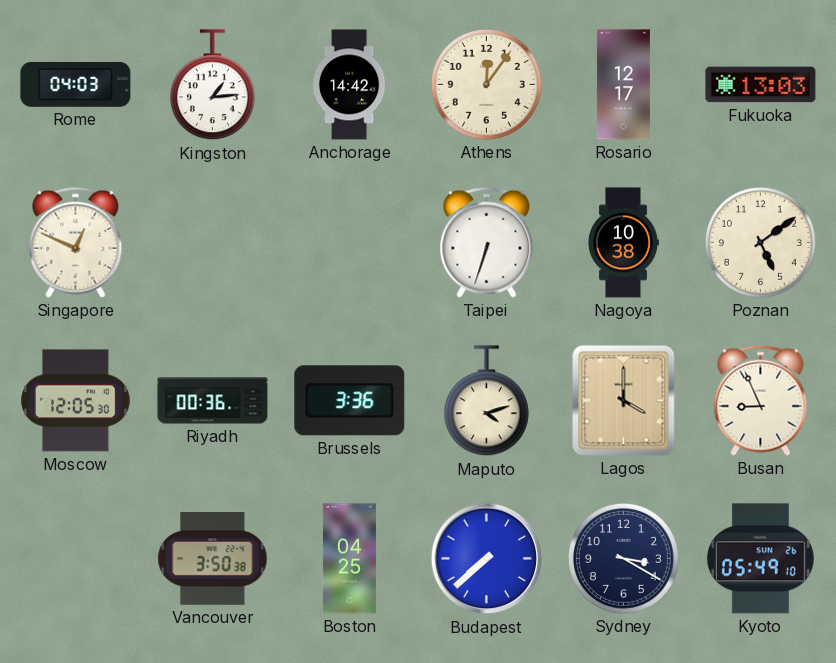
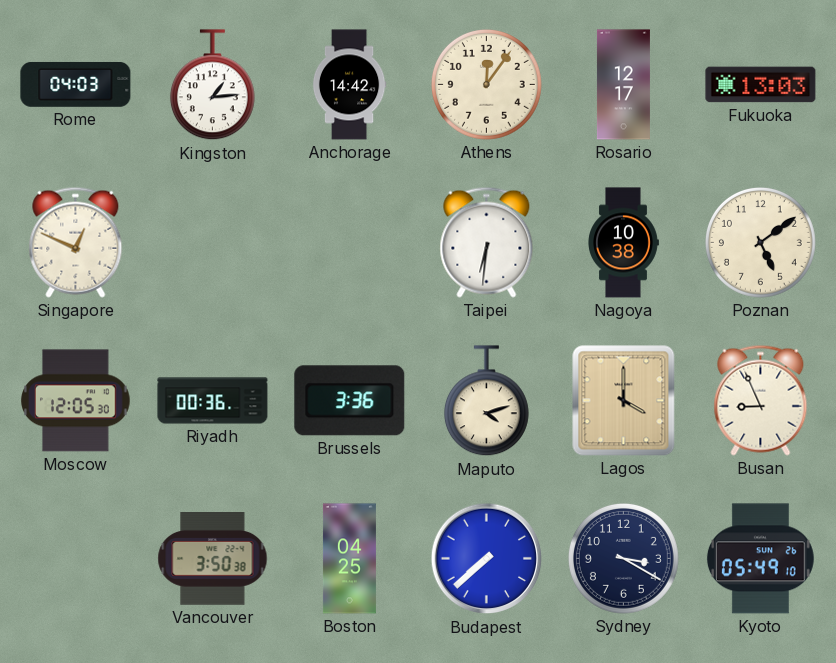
Taipei: 6:33 -> 6:31
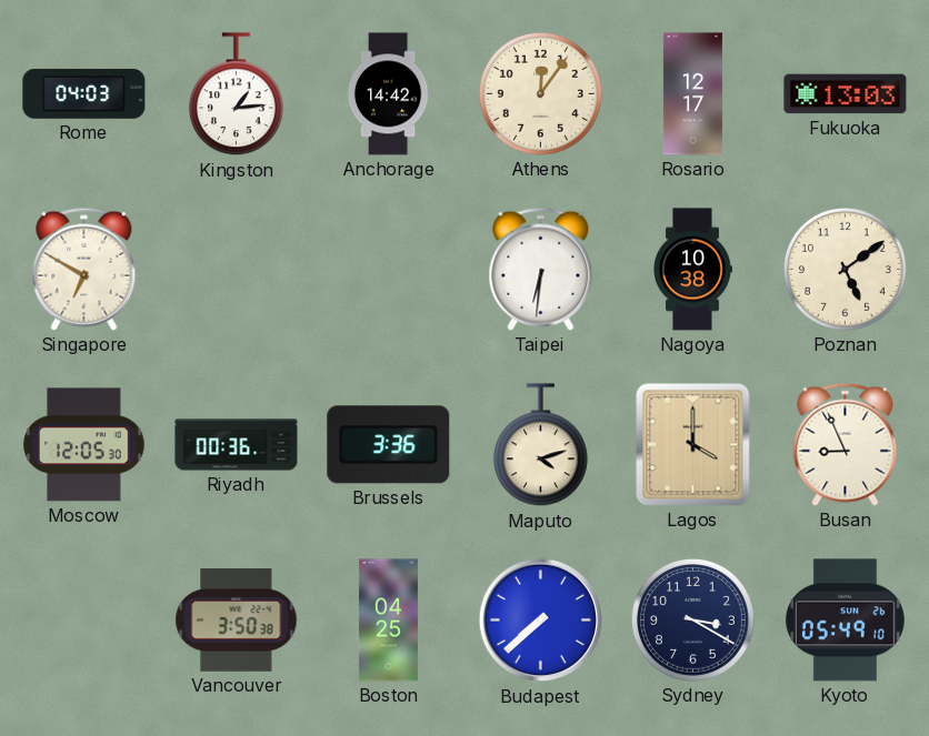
Singapore: 12:49 -> 6:50
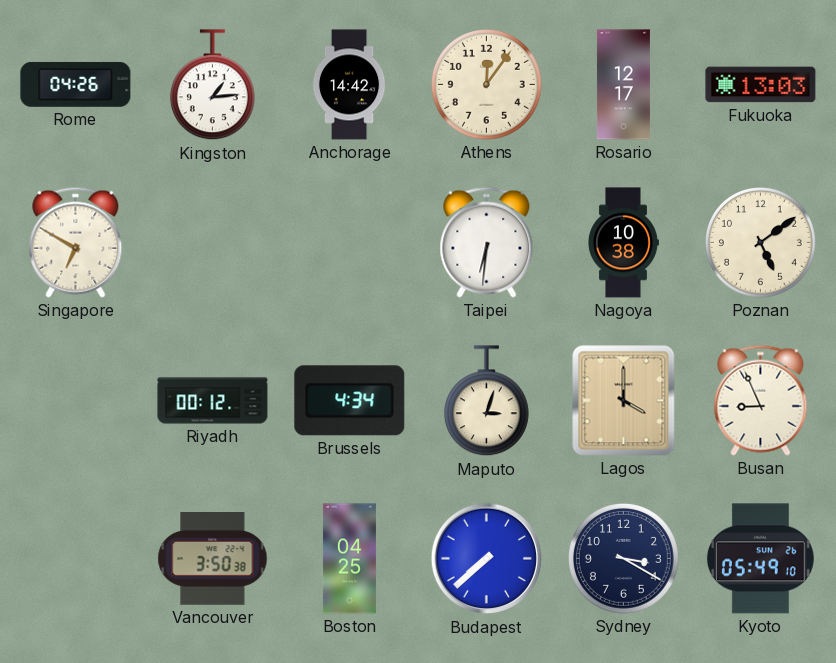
Rome: 04:03 -> 04:26
Moscow: 12:05 -> none
Riyadh: 00:36 -> 00:12
Brussels: 3:36 -> 4:34
Maputo: 4:12 -> 3:03
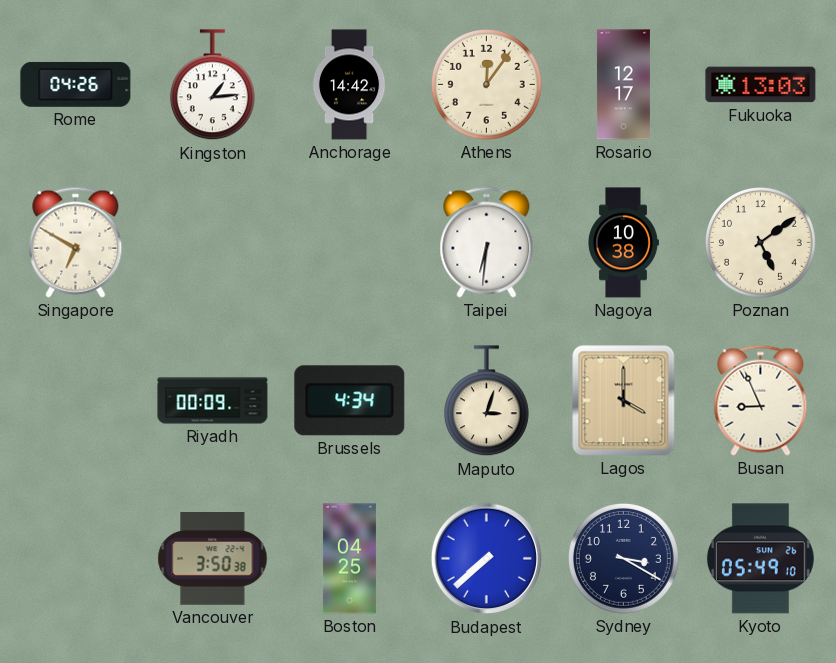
Riyadh: 00:12 -> 00:09
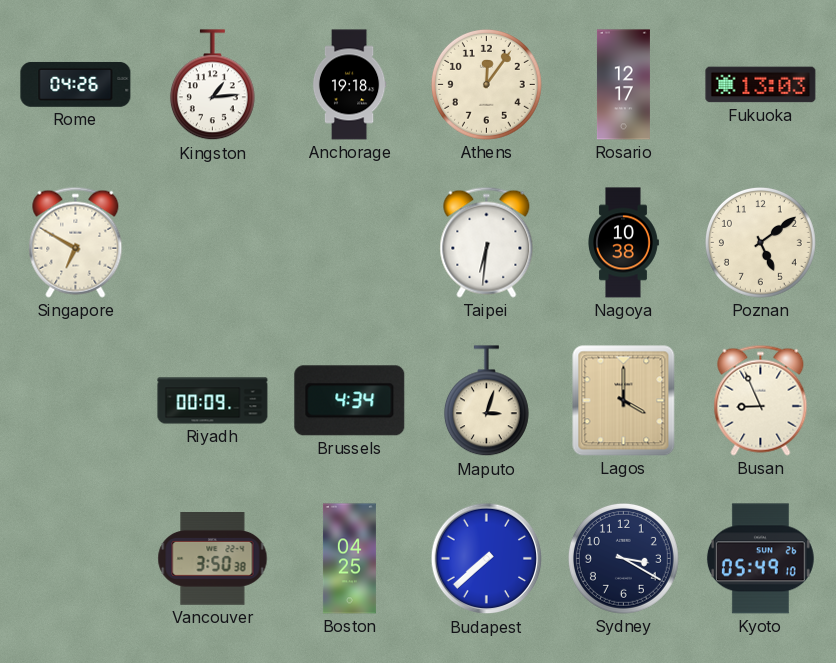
Anchorage: 14:42 -> 19:18
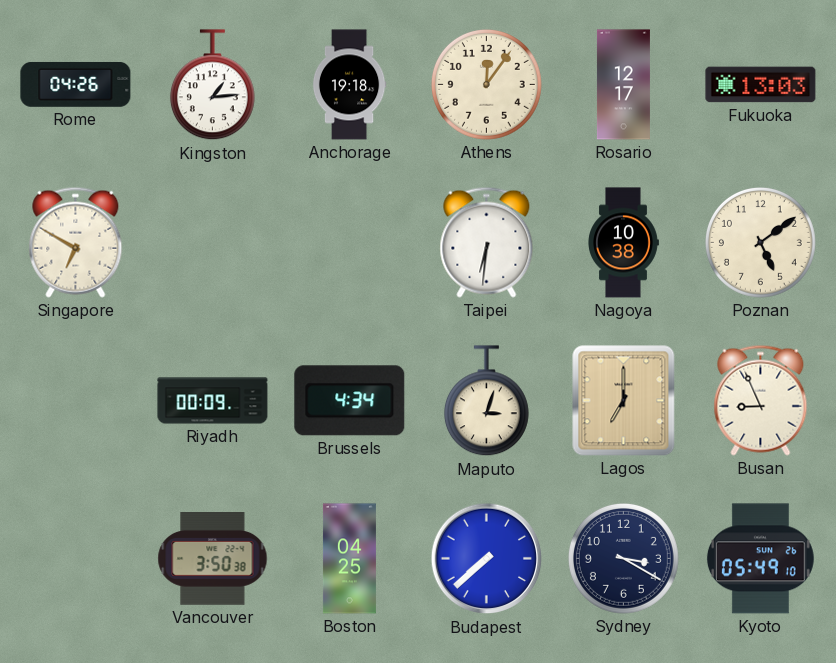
Lagos: 4:00 -> 7:00
